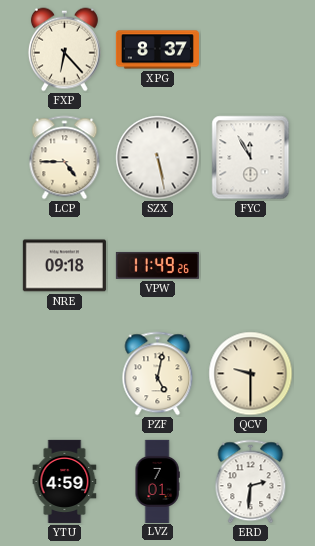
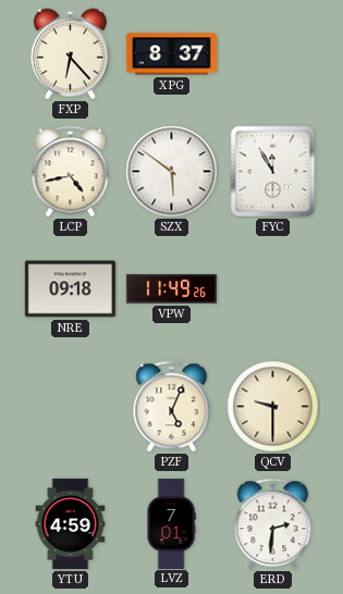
LCP: 4:45 -> 4:43
SZX: 5:28 -> 5:51
PZF: 5:02 -> 5:04
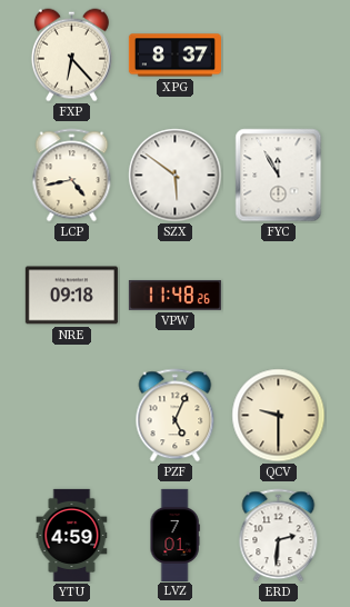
VPW: 11:49 -> 11:48
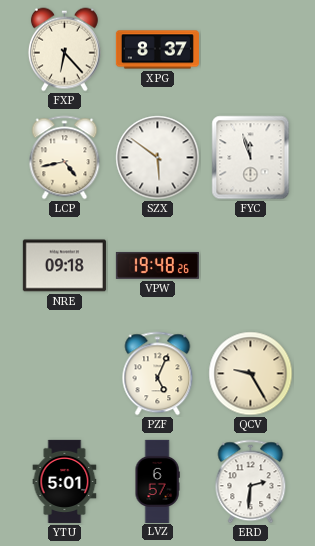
FYC: 11:55 -> 11:57
VPW: 11:48 -> 19:48
QCV: 9:30 -> 9:25
YTU: 4:59 -> 5:01
LVZ: 7:01 -> 6:57
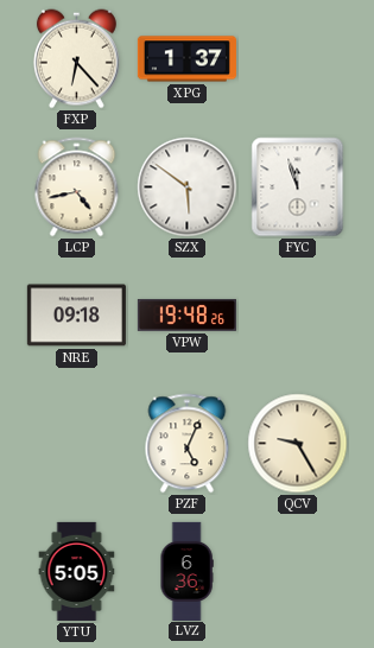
XPG: 8:37 -> 1:37
YTU: 5:01 -> 5:05
LVZ: 6:57 -> 6:36
ERD: 2:31 -> none
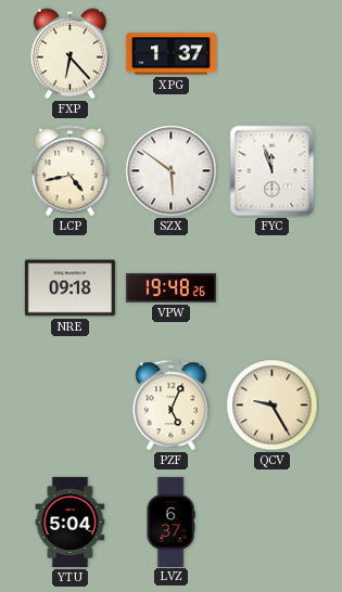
YTU: 5:05 -> 5:04
LVZ: 6:36 -> 6:37
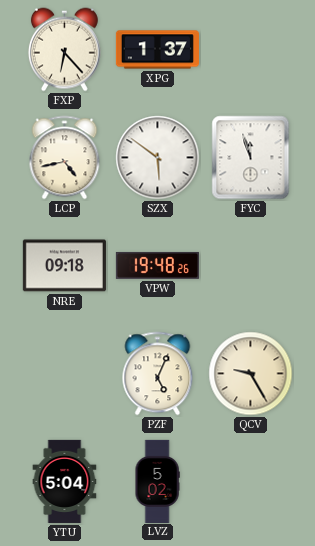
LVZ: 6:37 -> 5:02
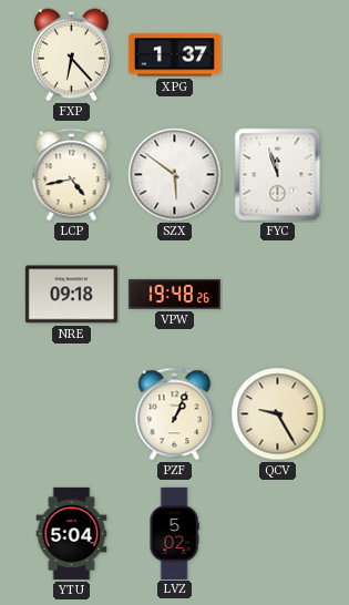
PZF: 5:04 -> 1:04
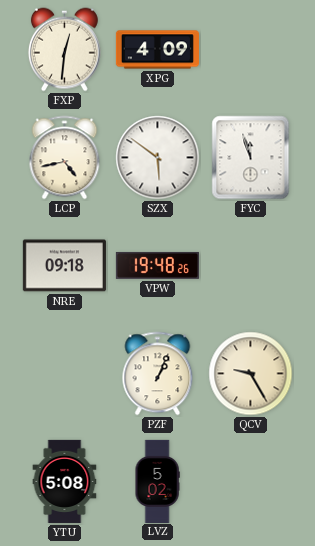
FXP: 6:23 -> 12:31
XPG: 1:37 -> 4:09
YTU: 5:04 -> 5:08
